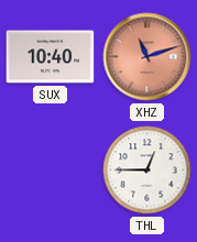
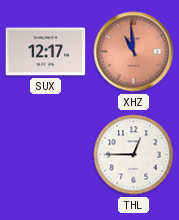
SUX: 10:40 -> 12:17
XHZ: 11:12 -> 10:59
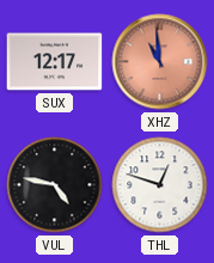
VUL: none -> 4:47
THL: 12:45 -> 12:48
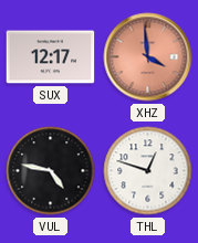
XHZ: 10:59 -> 3:59
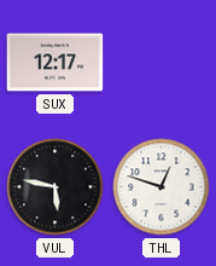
XHZ: 3:59 -> none
VUL: 4:47 -> 5:47
